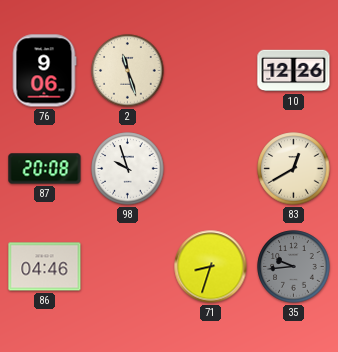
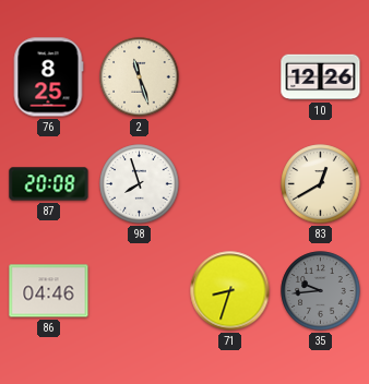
76: 9:06 -> 8:25
98: 9:57 -> 7:57
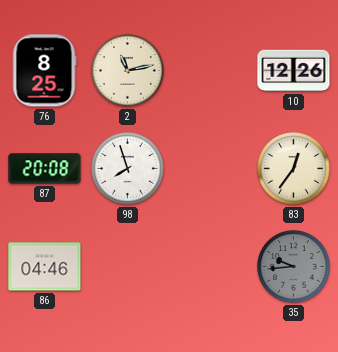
2: 11:27 -> 11:13
83: 12:40 -> 12:36
71: 8:33 -> none
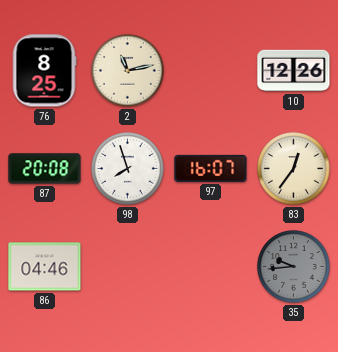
97: none -> 16:07
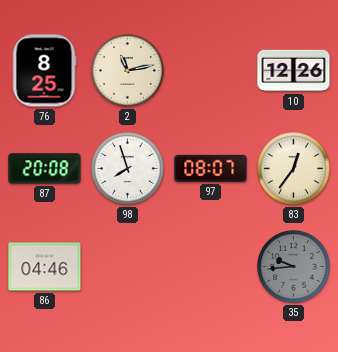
97: 16:07 -> 08:07
